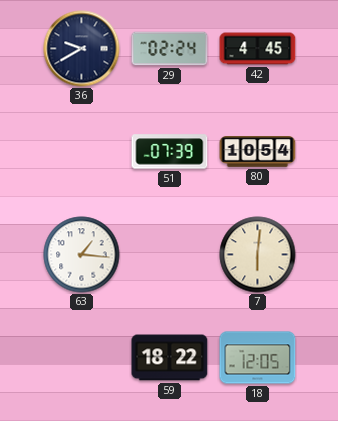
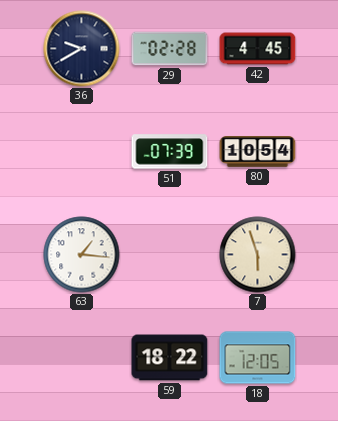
29: 02:24 -> 02:28
7: 6:01 -> 5:57
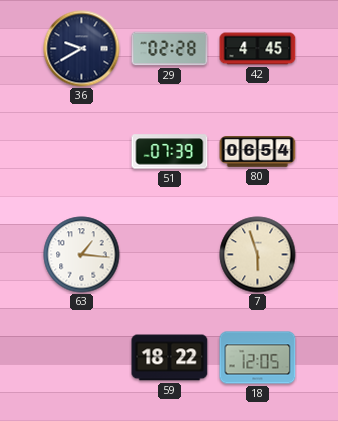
80: 10:54 -> 06:54
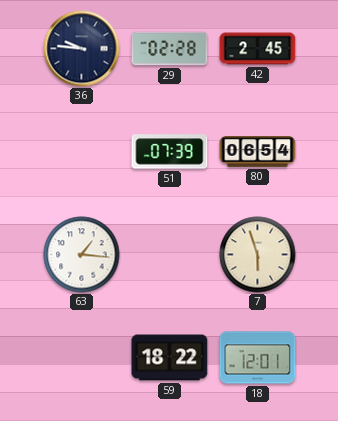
36: 9:40 -> 9:46
42: 4:45 -> 2:45
18: 12:05 -> 12:01
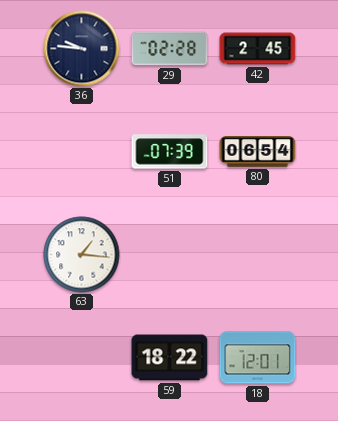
7: 5:57 -> none
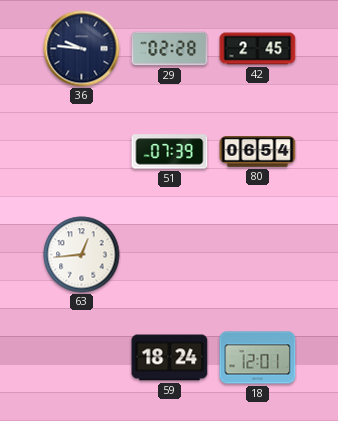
63: 1:16 -> 12:44
59: 18:22 -> 18:24
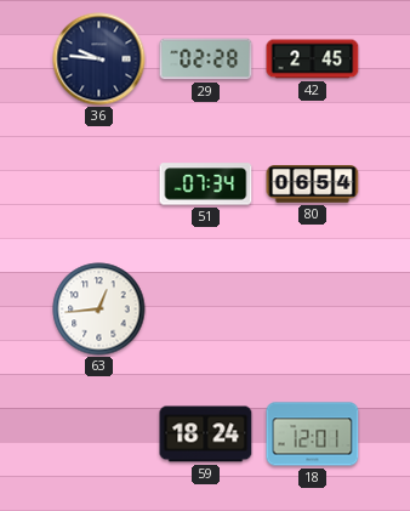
51: 07:39 -> 07:34
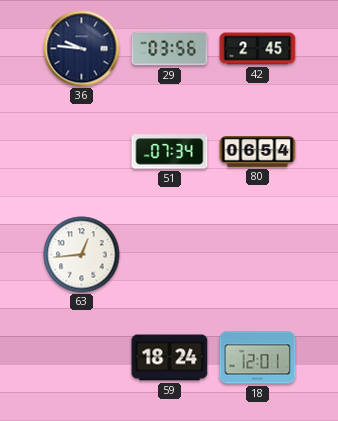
29: 02:28 -> 03:56
